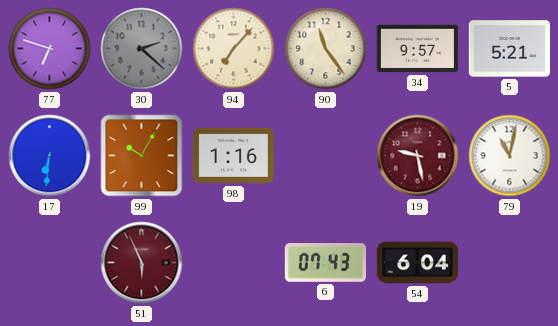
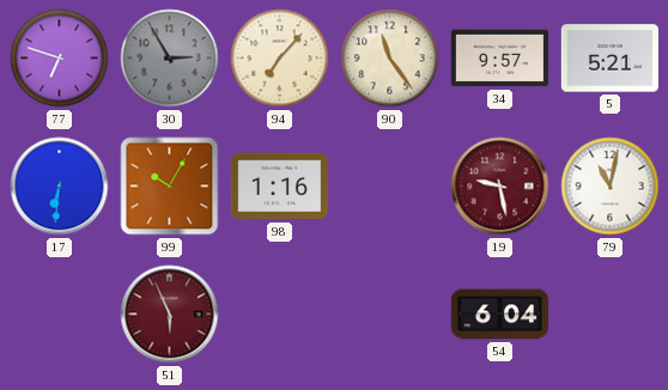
30: 2:22 -> 2:55
6: 07:43 -> none
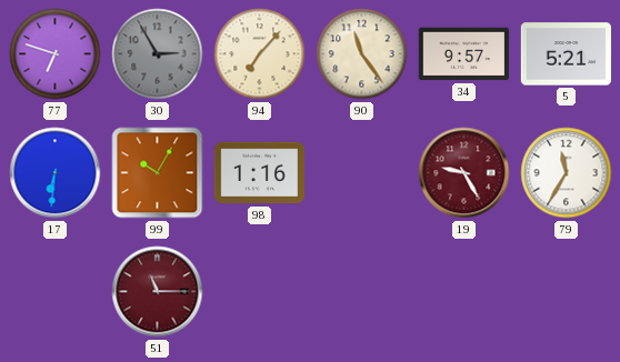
19: 9:28 -> 9:25
79: 11:02 -> 11:35
51: 5:56 -> 11:15
54: 6:04 -> none
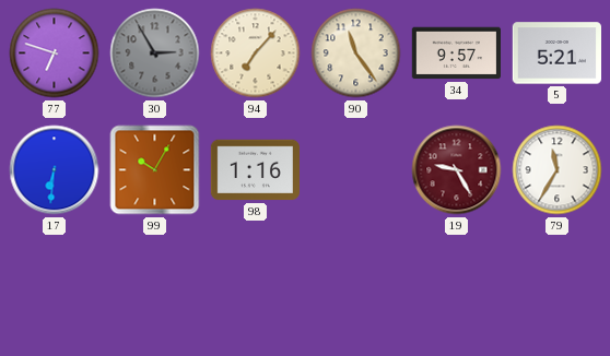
51: 11:15 -> none
